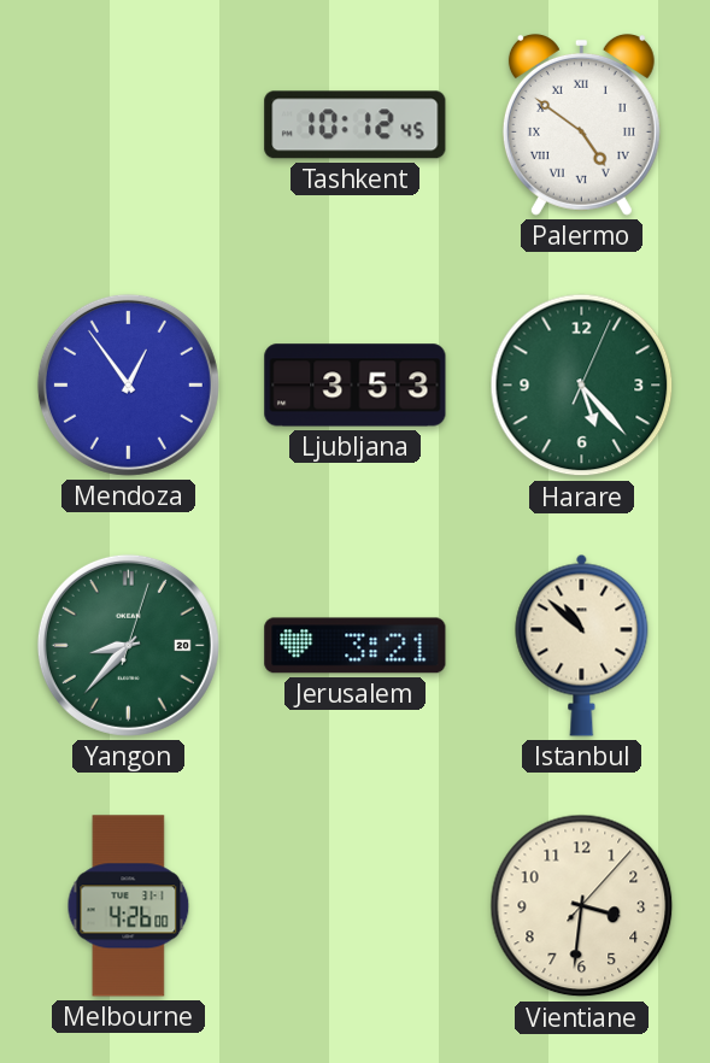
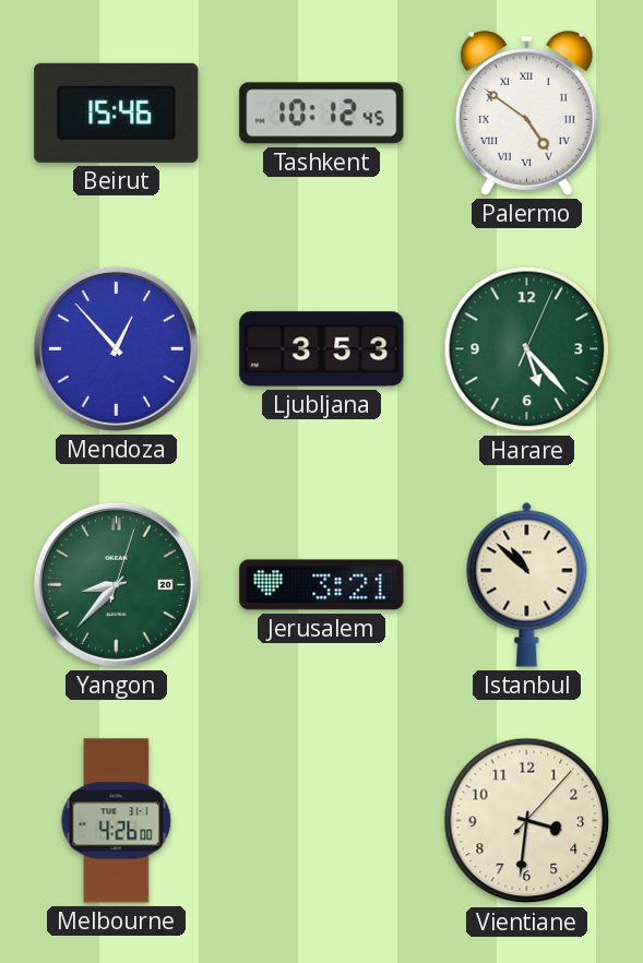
Beirut: none -> 15:46
Mendoza: 12:54 -> 12:53
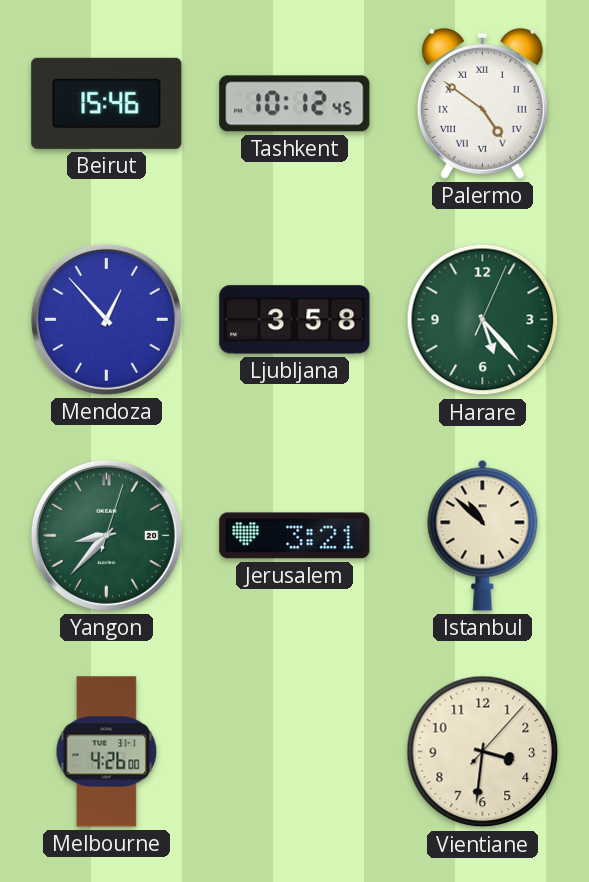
Ljubljana: 3:53 -> 3:58
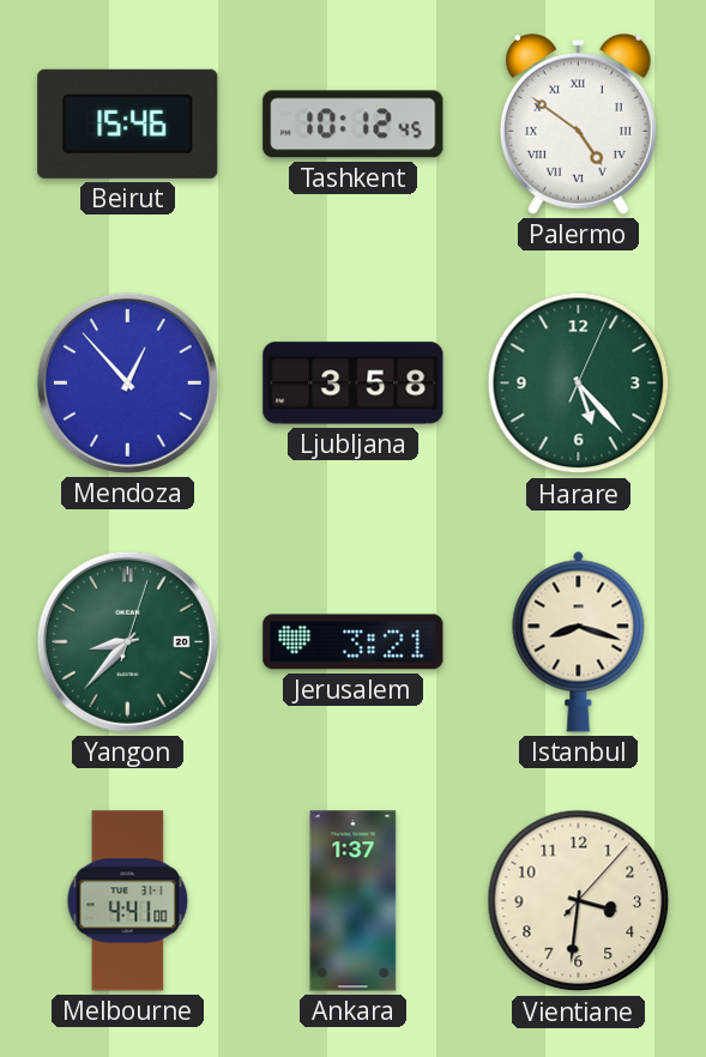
Istanbul: 10:52 -> 8:18
Melbourne: 4:26 -> 4:41
Ankara: none -> 1:37
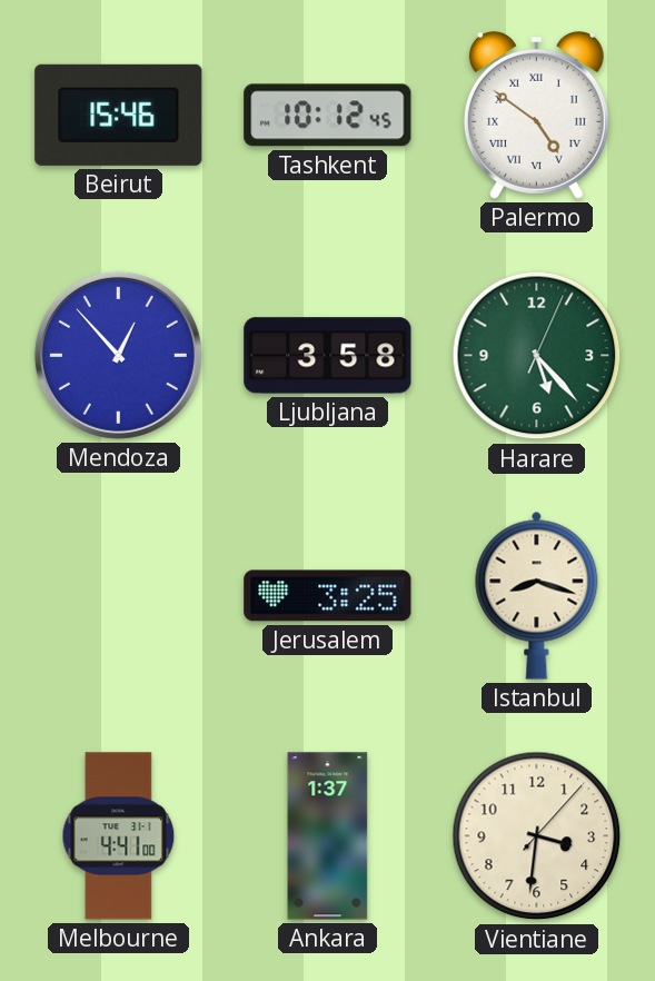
Yangon: 8:37 -> none
Jerusalem: 3:21 -> 3:25
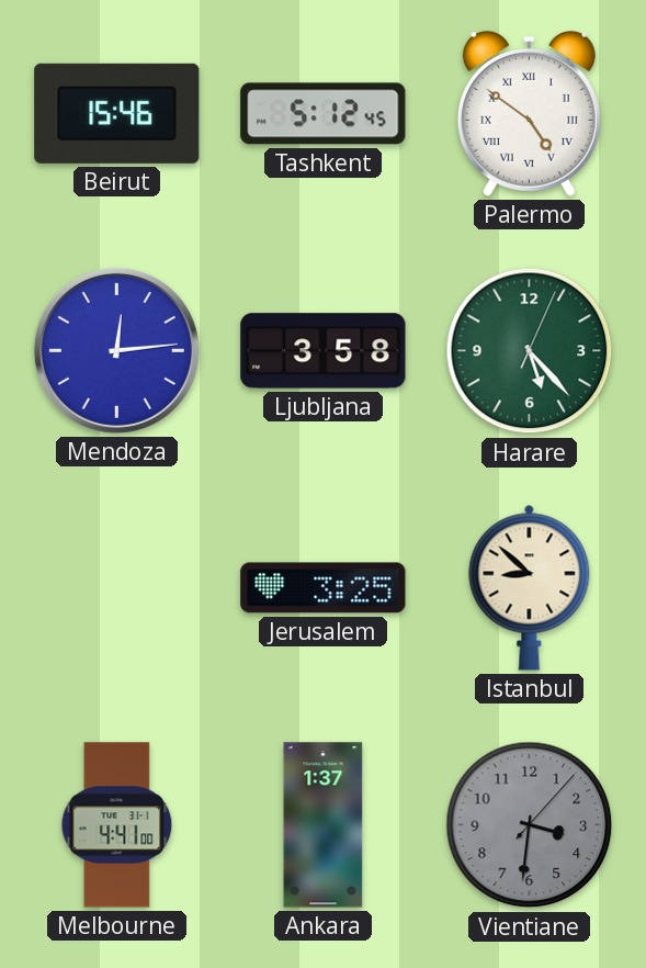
Tashkent: 10:12 -> 5:12
Mendoza: 12:53 -> 12:14
Istanbul: 8:18 -> 8:52
Vientiane dial: cream -> grey
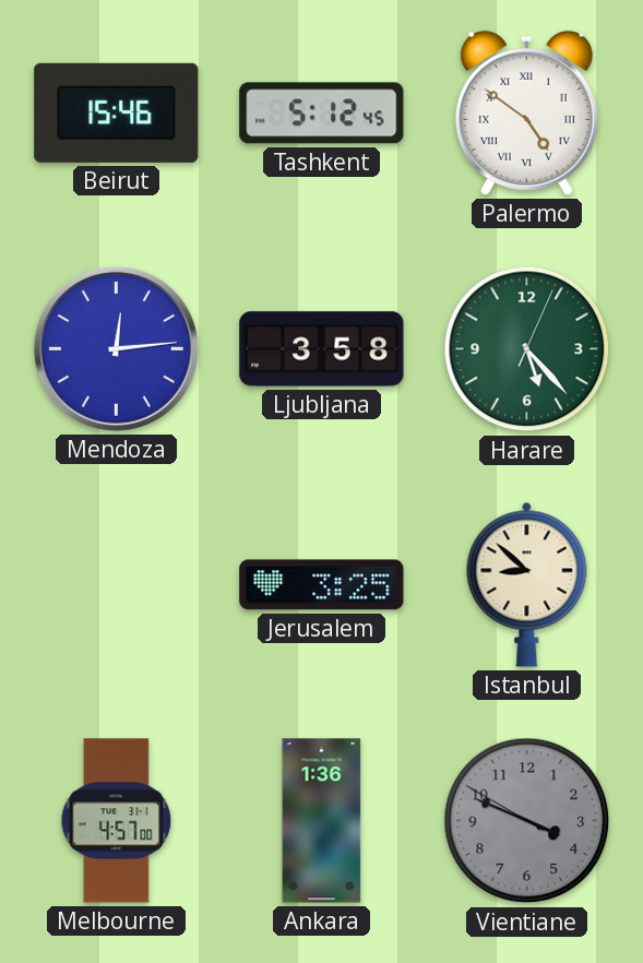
Melbourne: 4:41 -> 4:57
Ankara: 1:37 -> 1:36
Vientiane: 3:31 -> 3:48
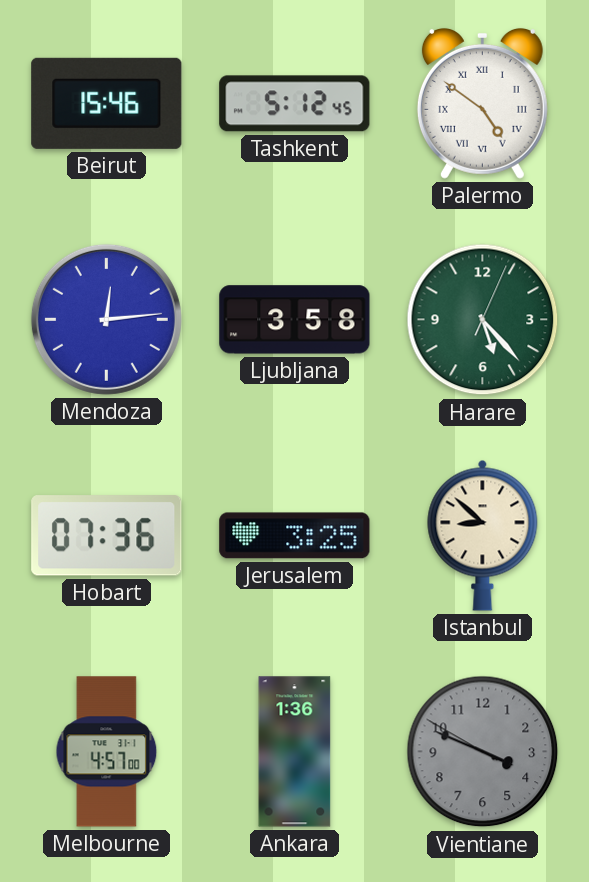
Hobart: none -> 07:36
